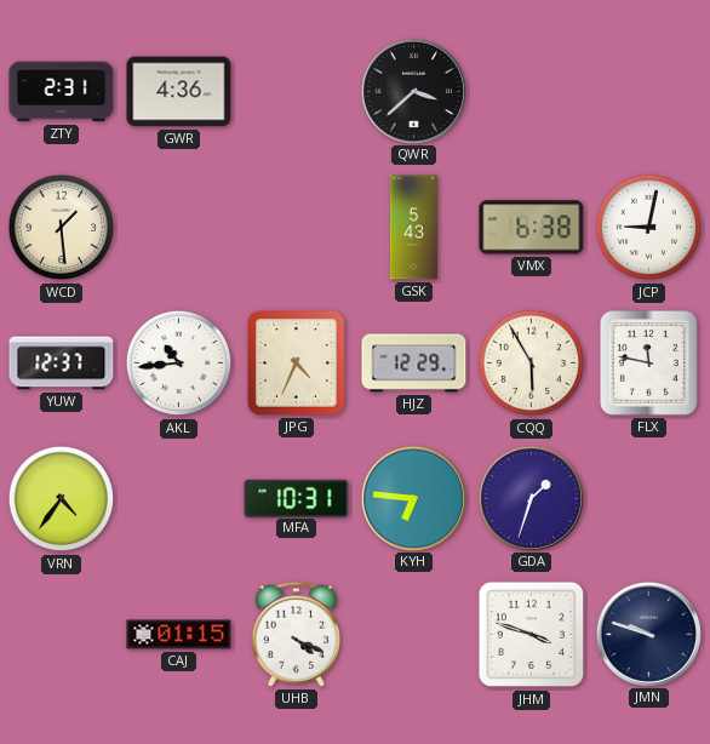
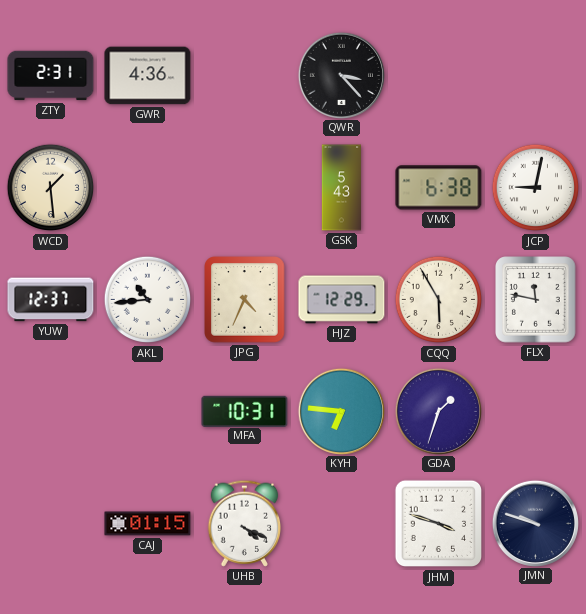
QWR: 3:38 -> 3:23
VRN: 4:36 -> none
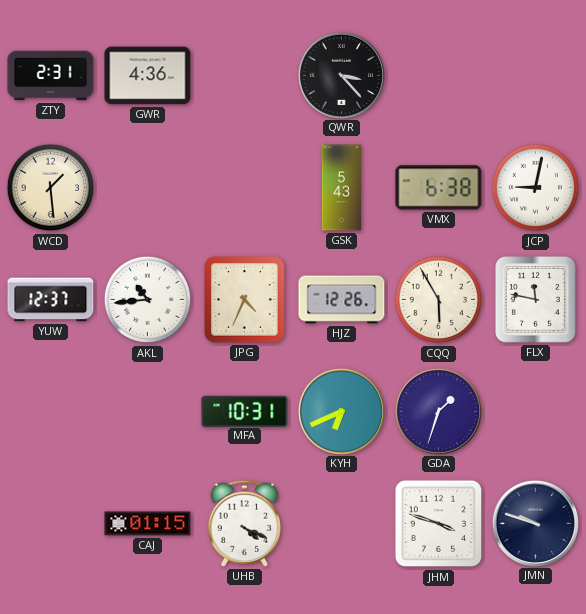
HJZ: 12:29 -> 12:26
KYH: 6:46 -> 6:41
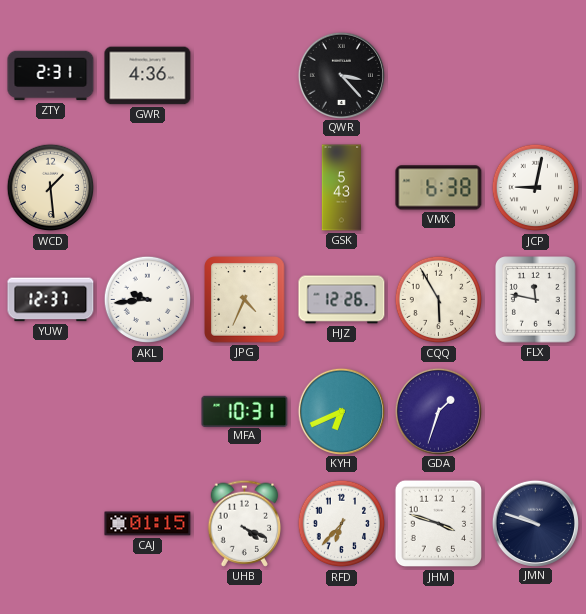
AKL: 10:44 -> 9:44
RFD: none -> 6:37
